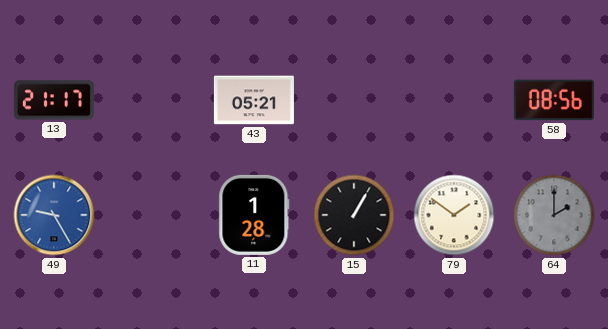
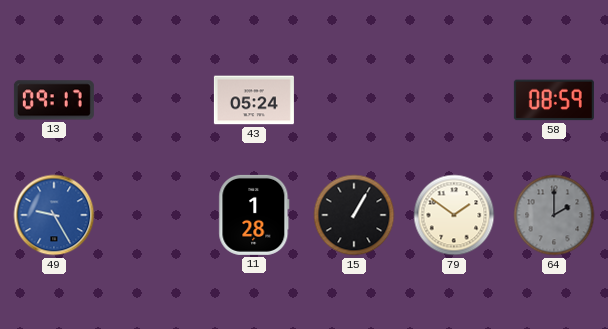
13: 21:17 -> 09:17
43: 05:21 -> 05:24
58: 08:56 -> 08:59
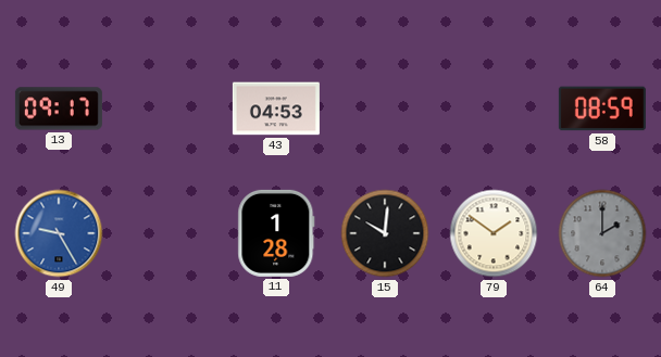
43: 05:24 -> 04:53
15: 1:05 -> 10:01
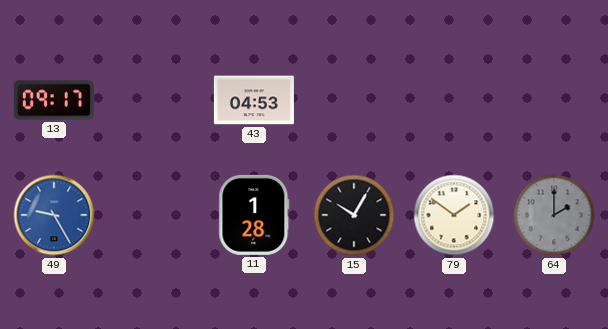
58: 08:59 -> none
15: 10:01 -> 10:05
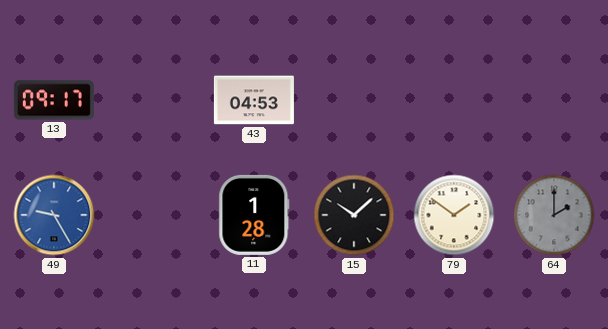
15: 10:05 -> 10:08
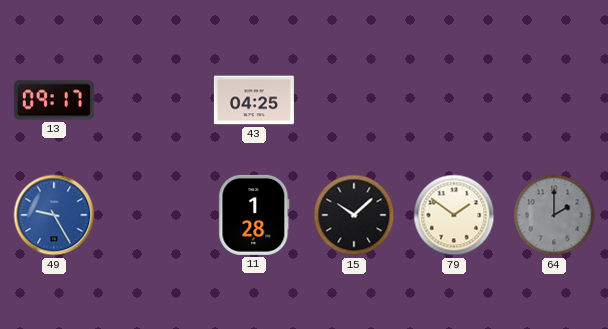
43: 04:53 -> 04:25
